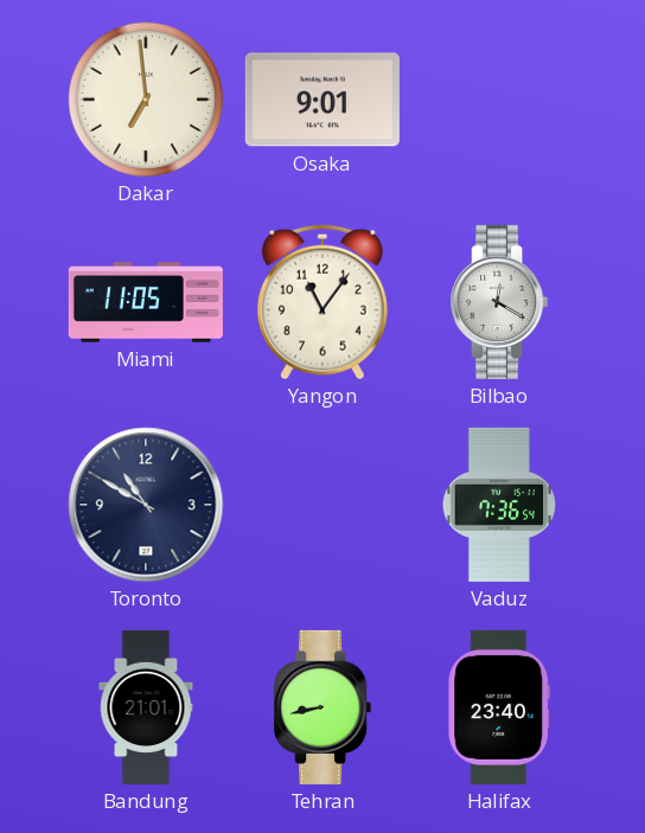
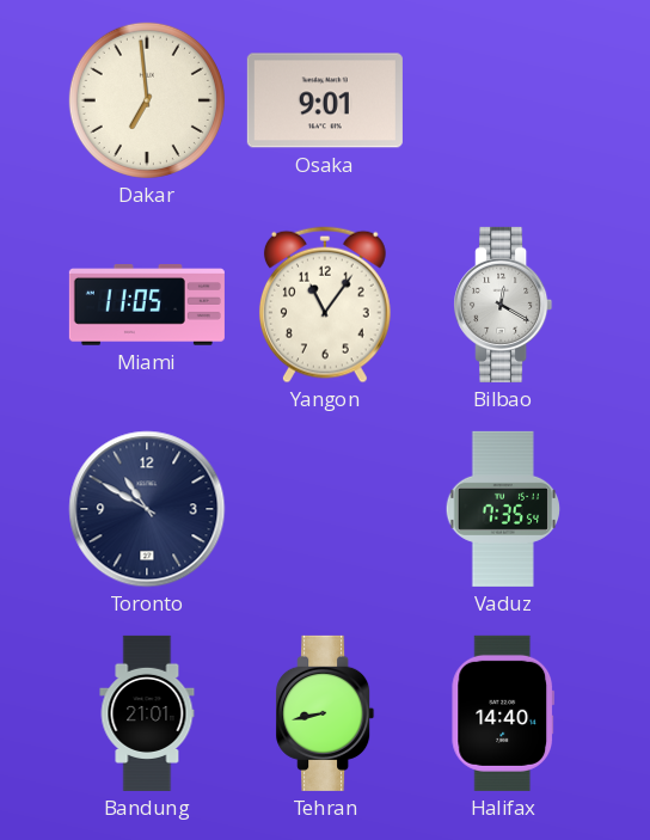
Vaduz: 7:36 -> 7:35
Halifax: 23:40 -> 14:40
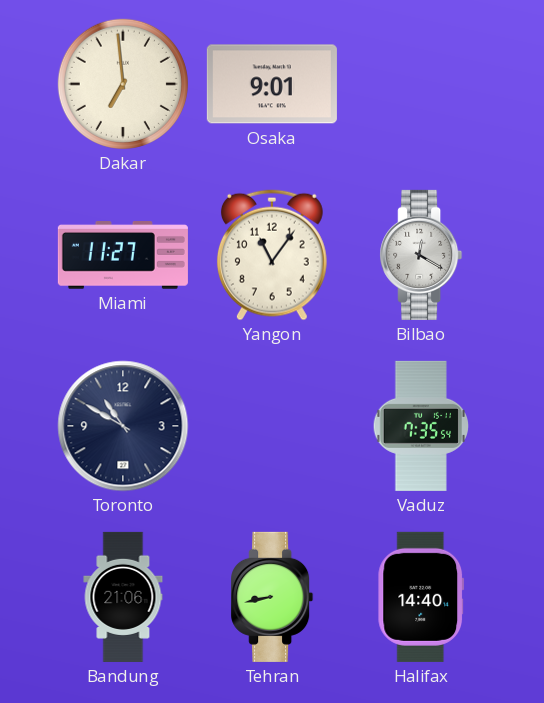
Miami: 11:05 -> 11:27
Bandung: 21:01 -> 21:06
